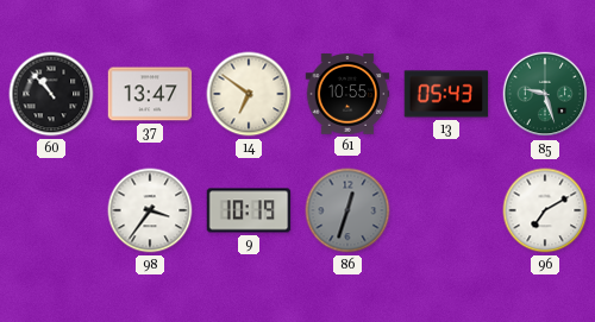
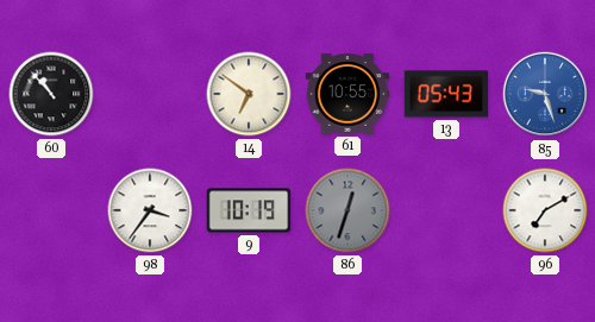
37: 13:47 -> none
85 dial: green -> blue
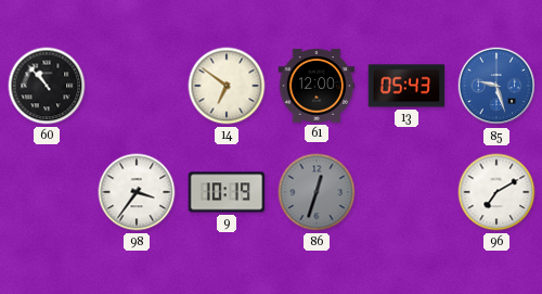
61: 10:55 -> 12:00
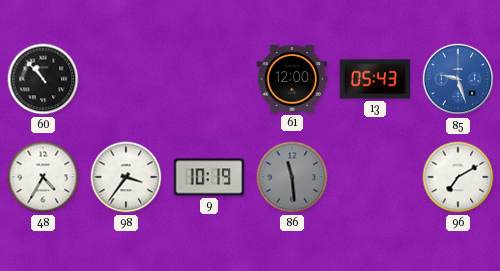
14: 6:51 -> none
48: none -> 4:35
86: 12:33 -> 11:29
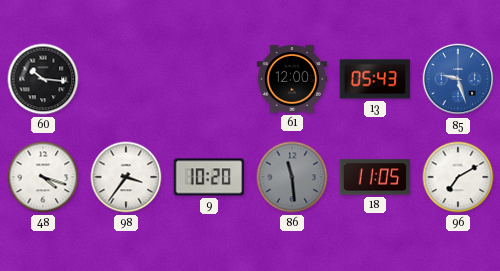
60: 10:53 -> 10:16
48: 4:35 -> 4:18
9: 10:19 -> 10:20
18: none -> 11:05
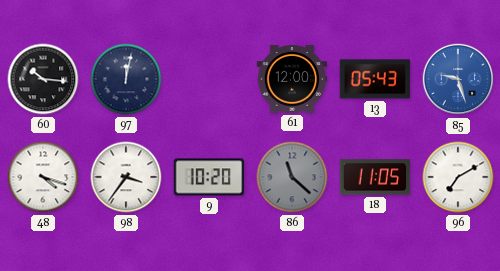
97: none -> 12:02
86: 11:29 -> 11:22
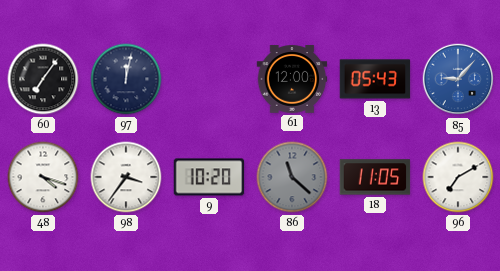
60: 10:16 -> 7:06
85: 9:27 -> 9:07
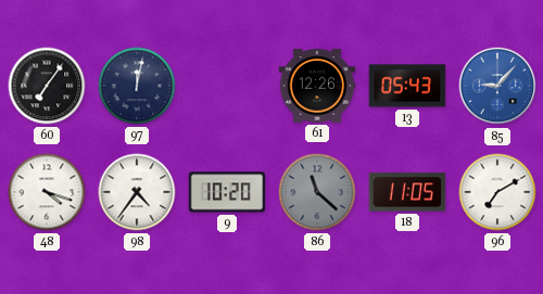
61: 12:00 -> 12:26
98: 3:36 -> 4:36
